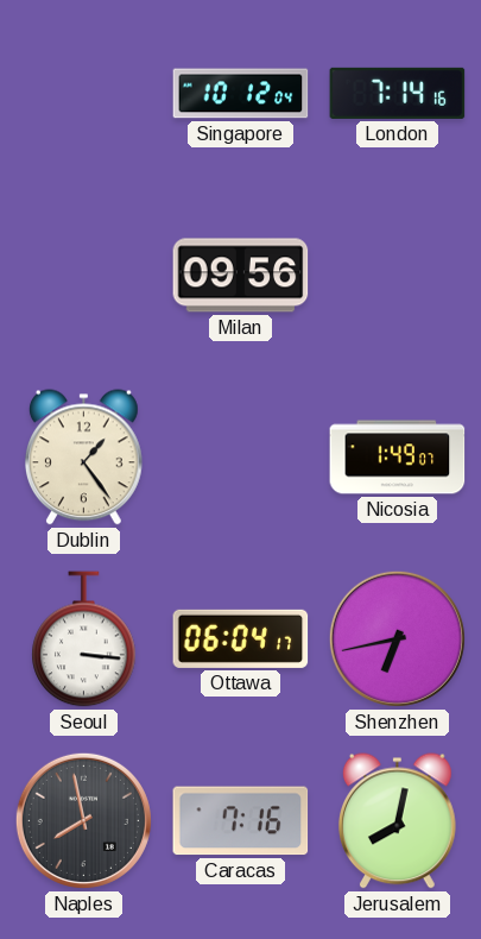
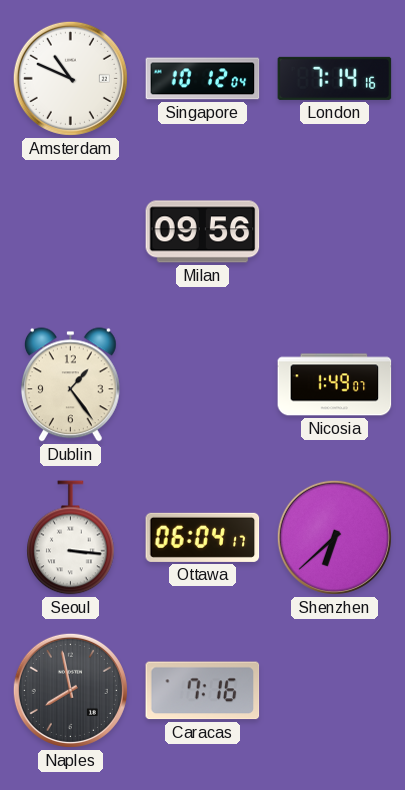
Amsterdam: none -> 10:49
Shenzhen: 6:43 -> 6:38
Jerusalem: 8:02 -> none
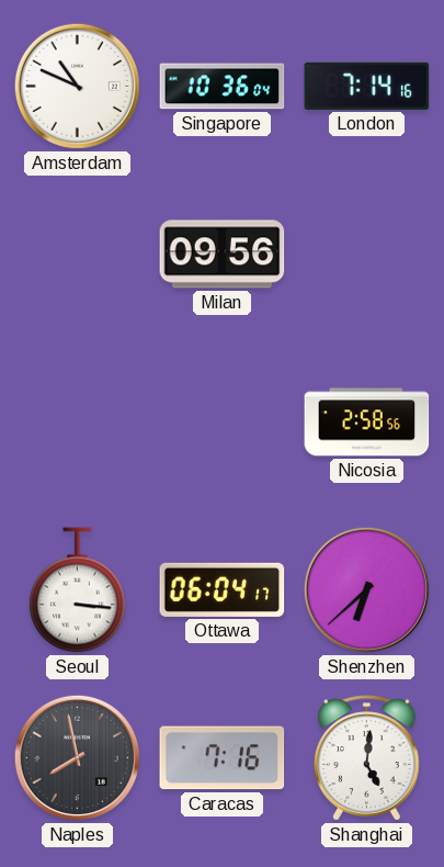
Singapore: 10:12 -> 10:36
Dublin: 1:24 -> none
Nicosia: 1:49 -> 2:58
Shanghai: none -> 5:01
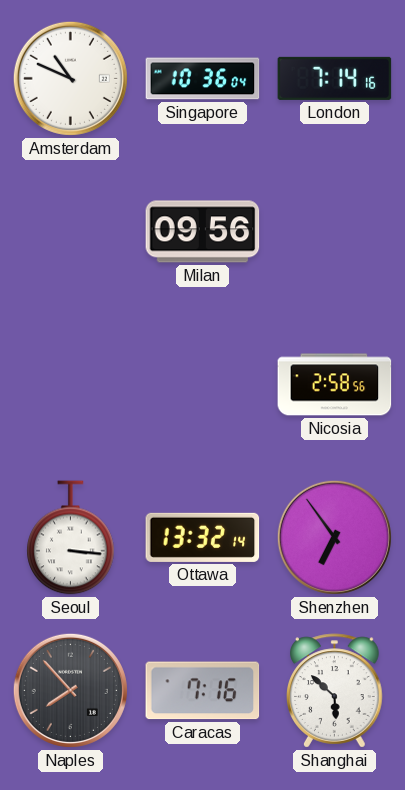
Ottawa: 06:04 -> 13:32
Shenzhen: 6:38 -> 6:54
Naples: 7:58 -> 7:53
Shanghai: 5:01 -> 5:52
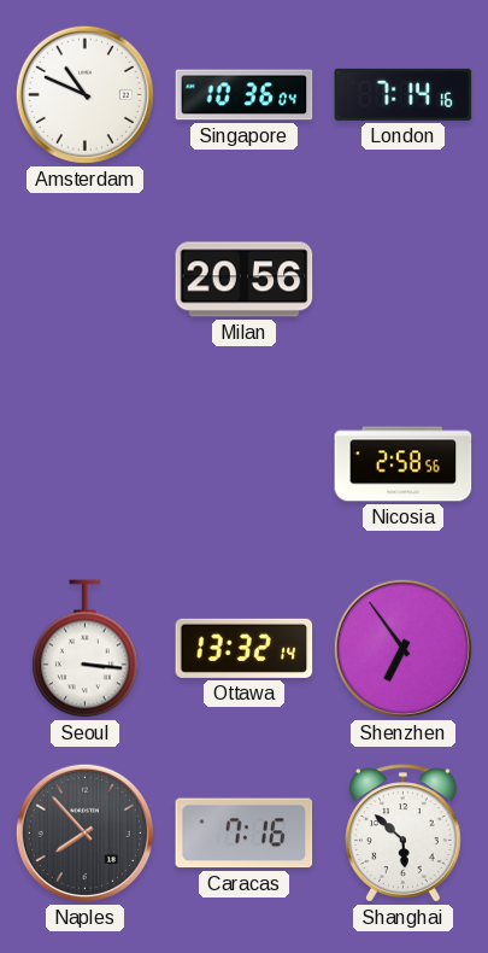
Milan: 09:56 -> 20:56
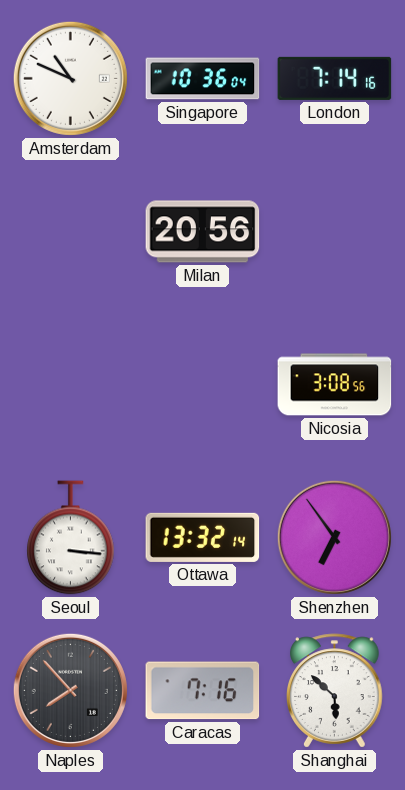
Nicosia: 2:58 -> 3:08
